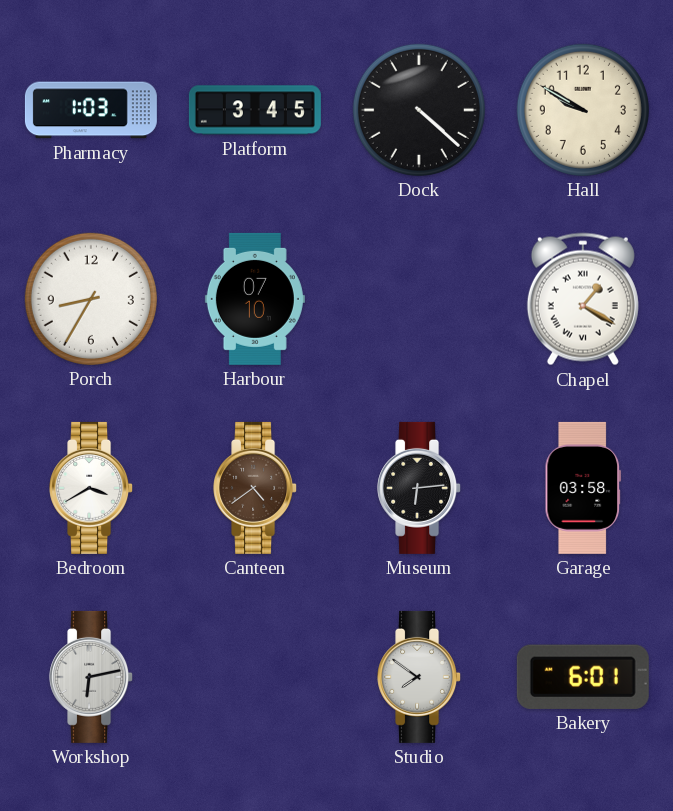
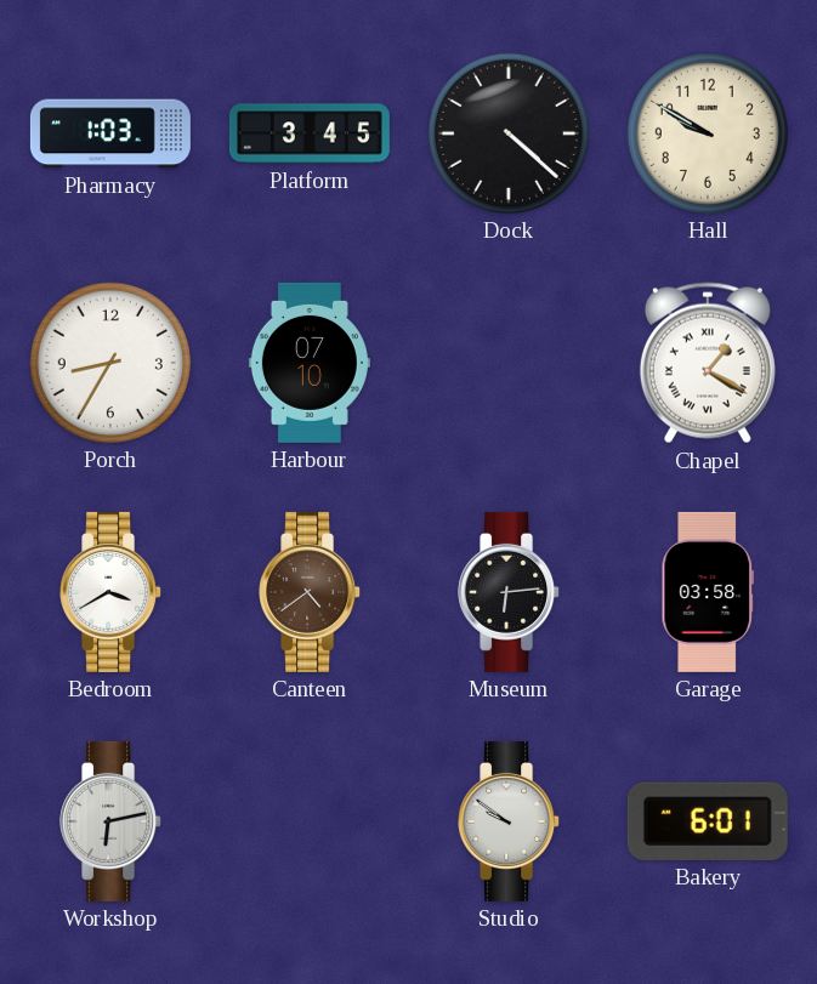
Studio: 7:51 -> 9:51
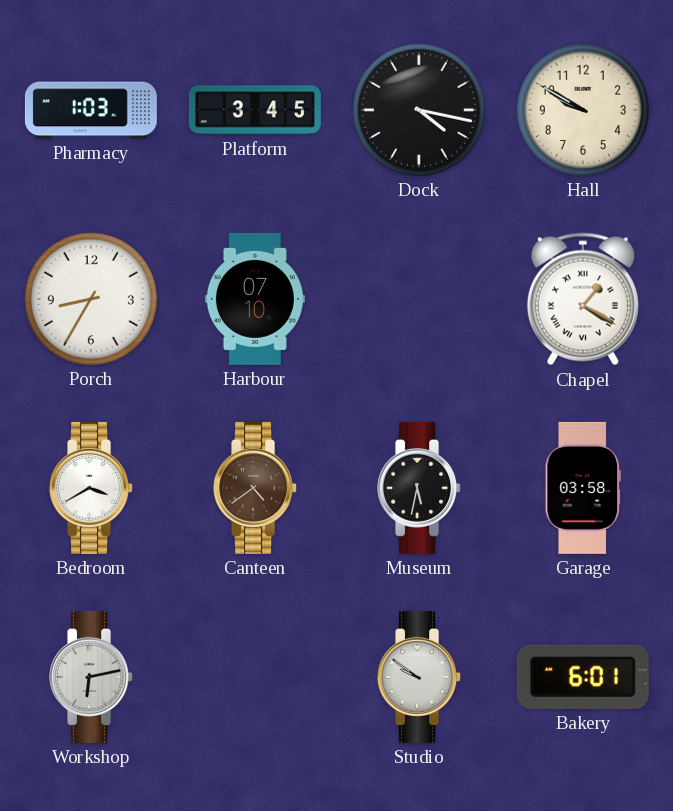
Dock: 4:22 -> 4:17
Museum: 6:14 -> 5:32
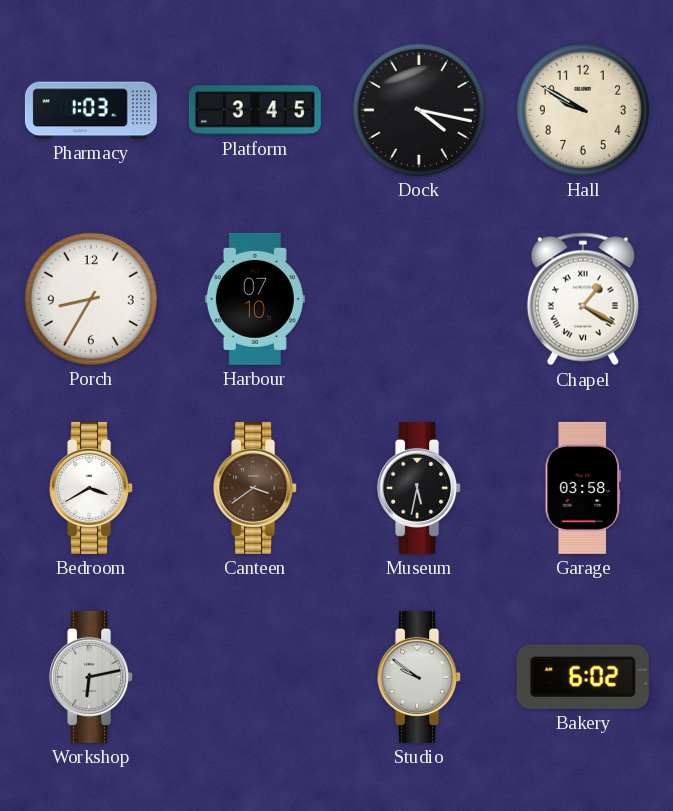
Canteen: 4:39 -> 3:39
Bakery: 6:01 -> 6:02
